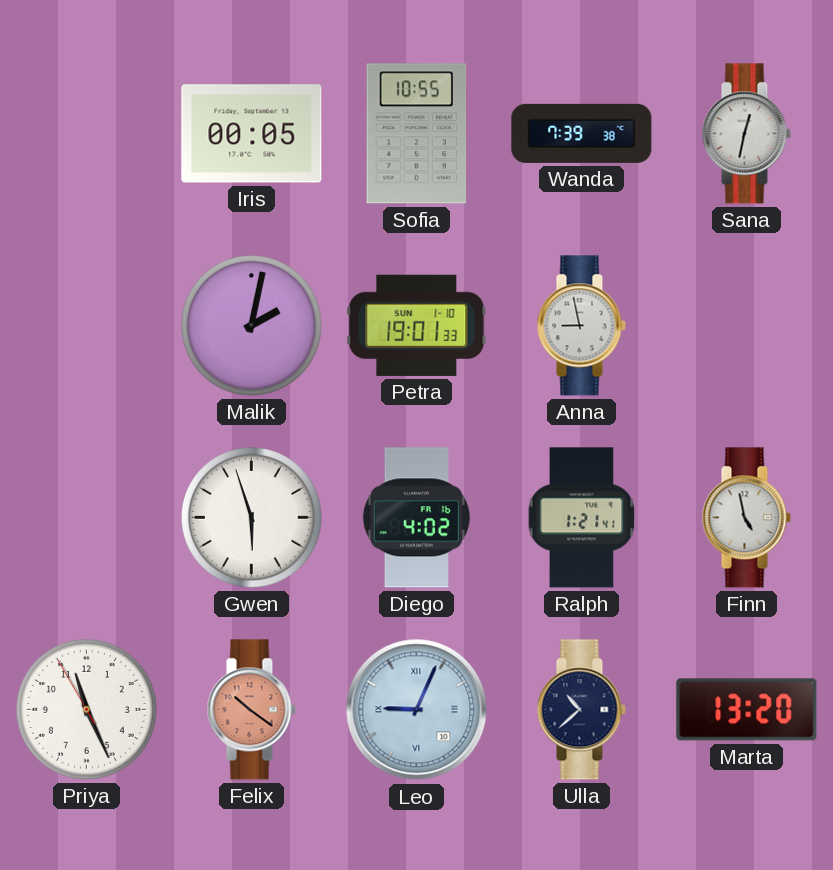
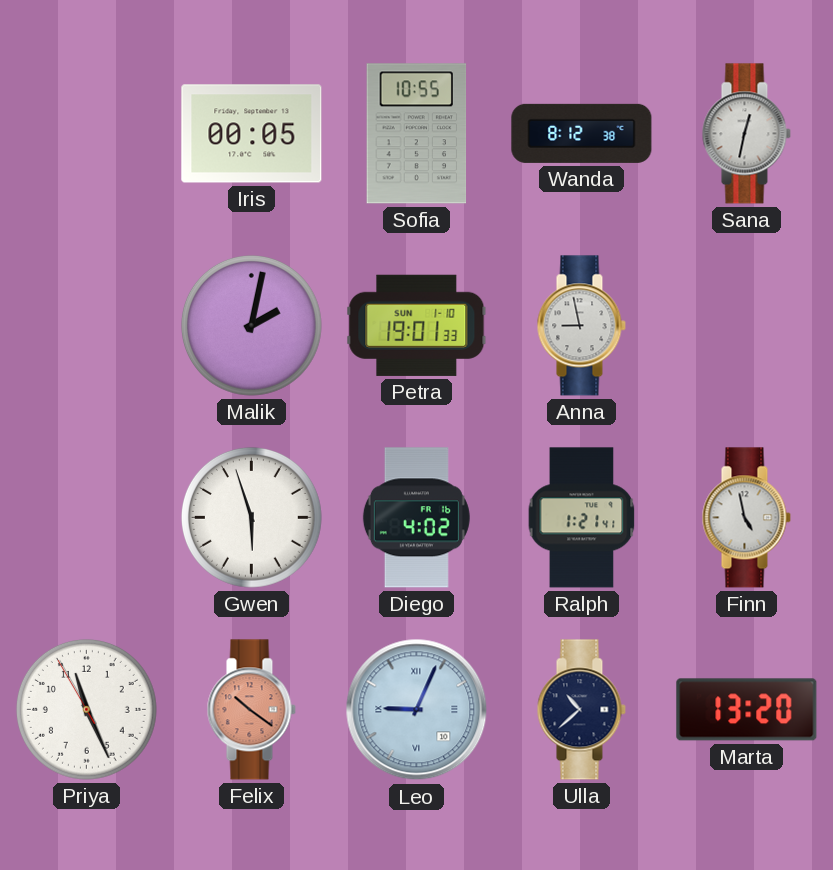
Wanda: 7:39 -> 8:12
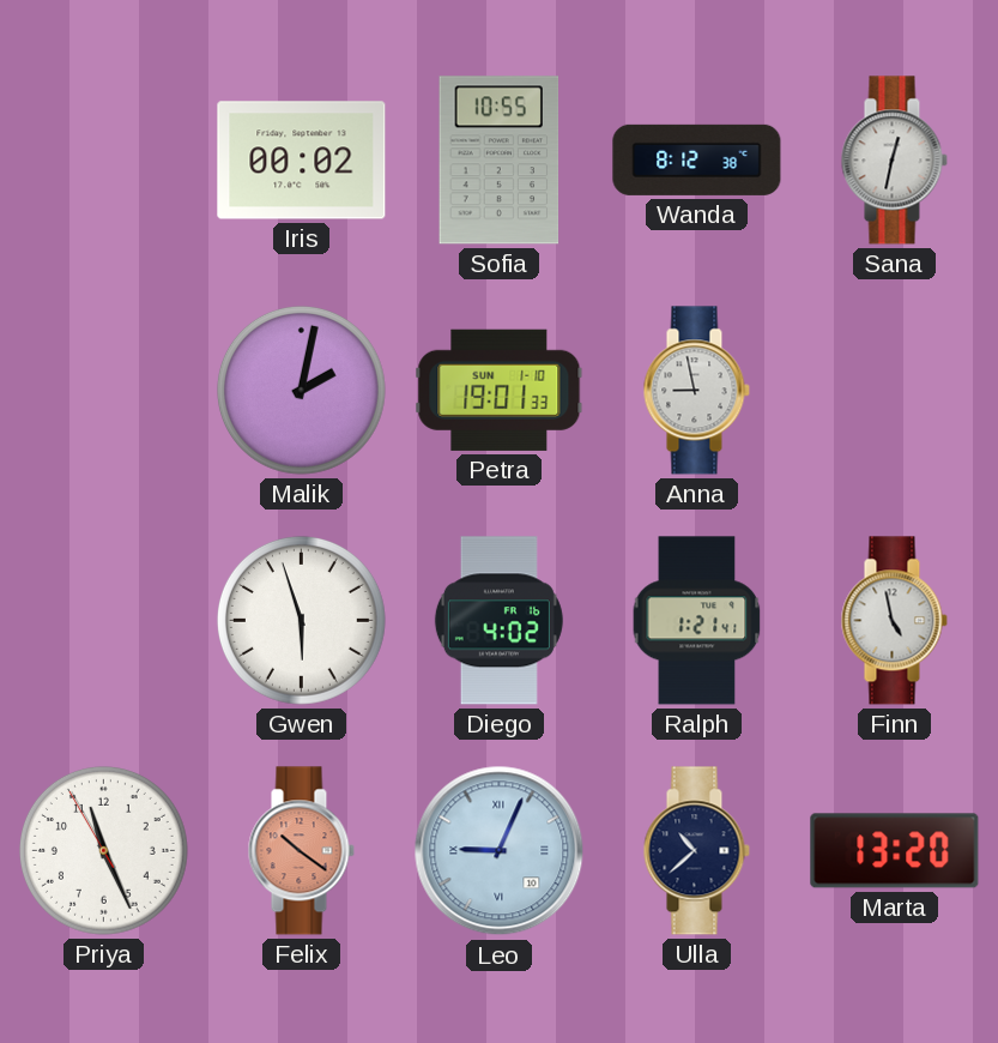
Iris: 00:05 -> 00:02
